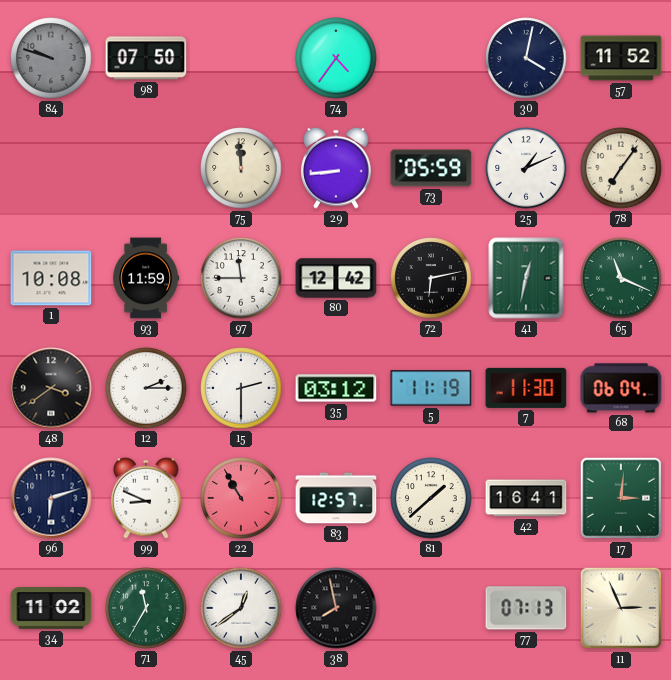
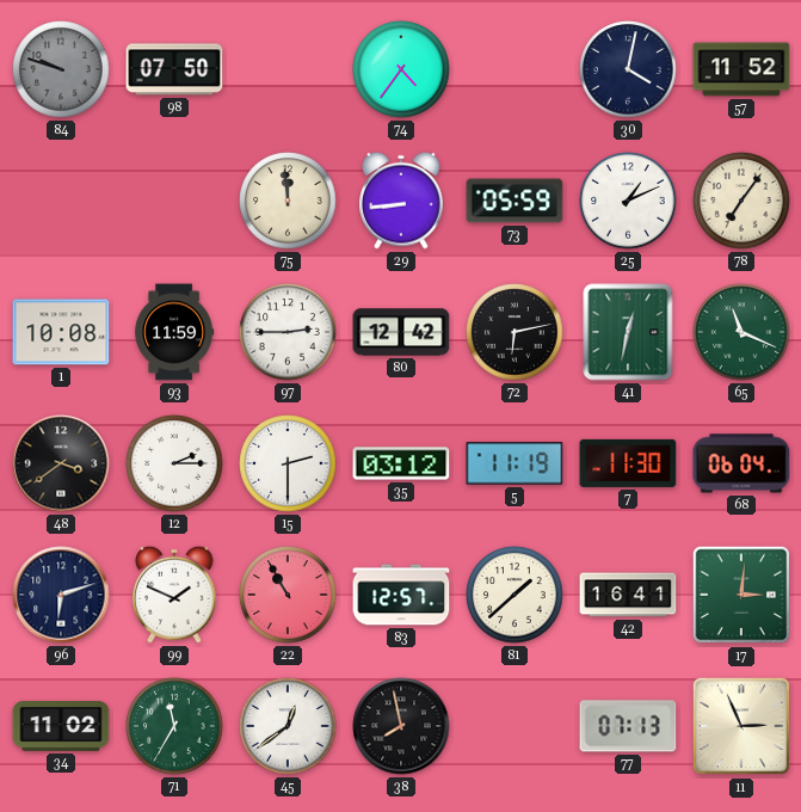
97: 11:45 -> 2:45
99: 8:49 -> 1:49
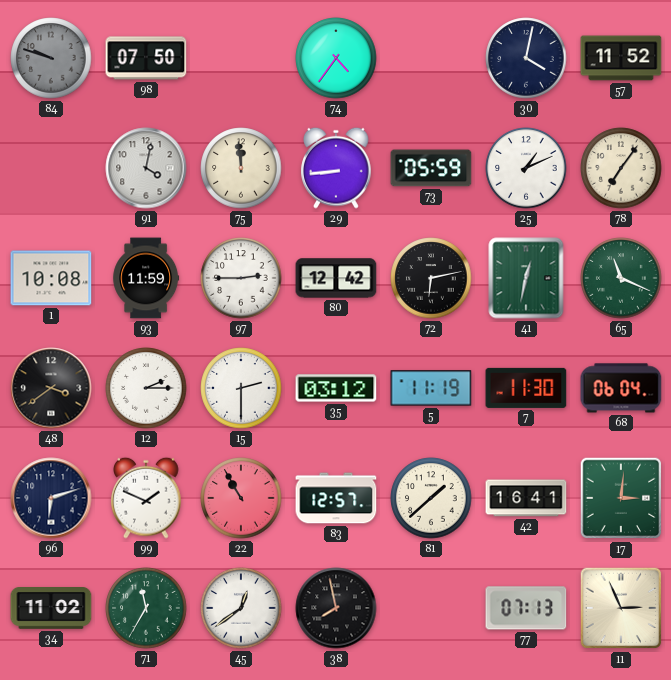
91: none -> 4:02
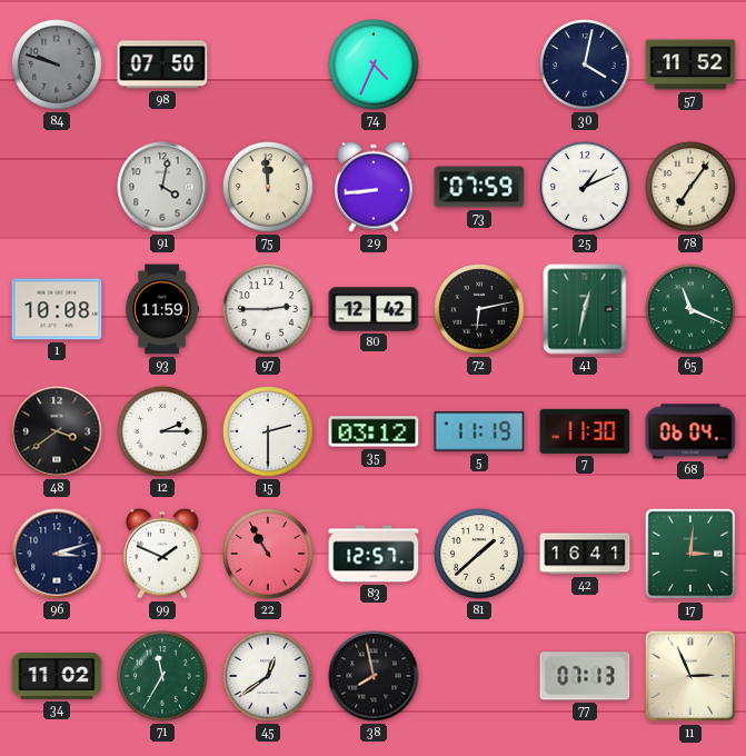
74: 4:36 -> 4:34
73: 05:59 -> 07:59
96: 6:12 -> 3:12
